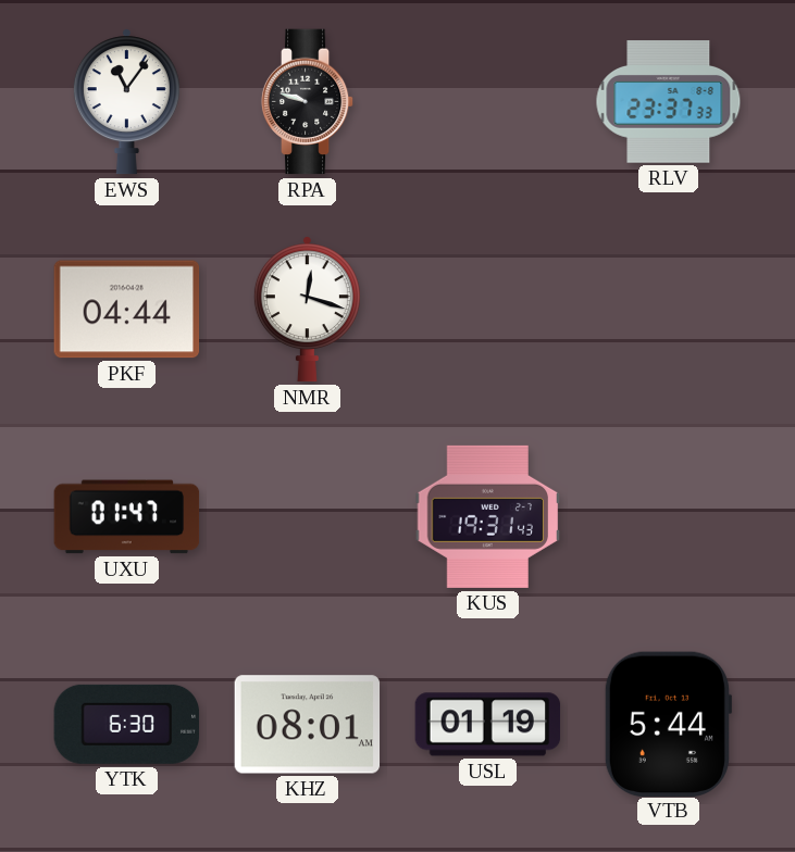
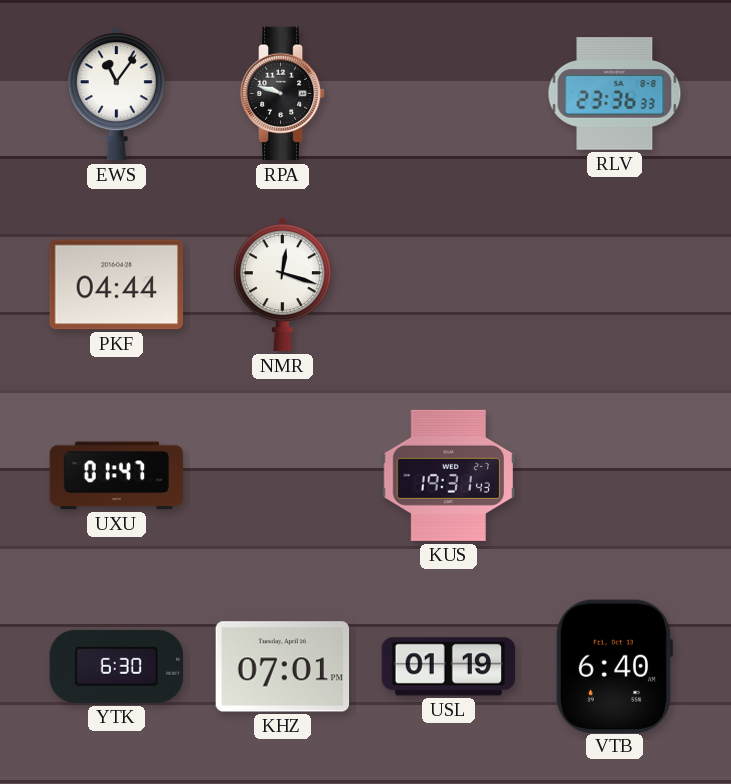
RLV: 23:37 -> 23:36
KHZ: 08:01 -> 07:01
VTB: 5:44 -> 6:40
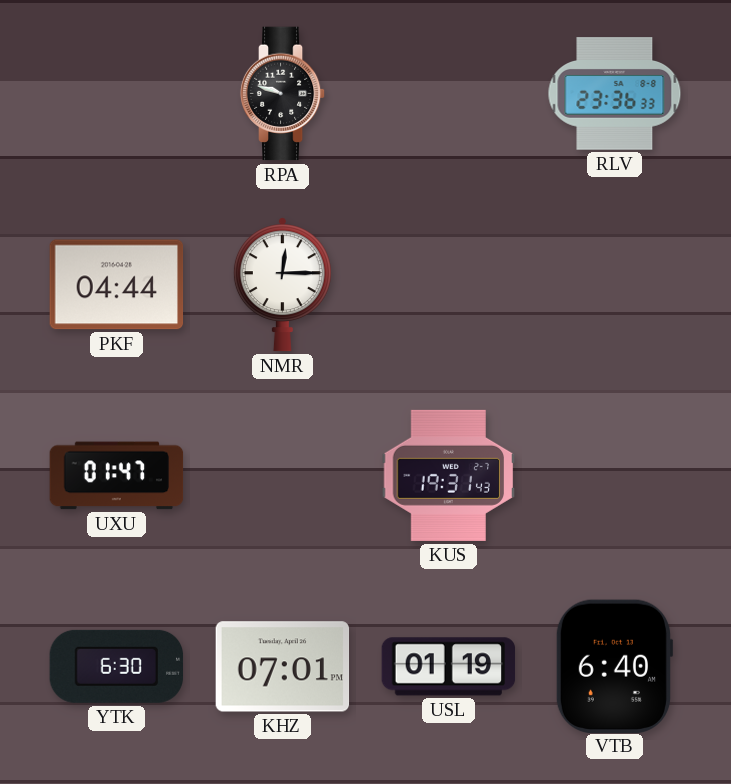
EWS: 11:06 -> none
NMR: 12:18 -> 12:15
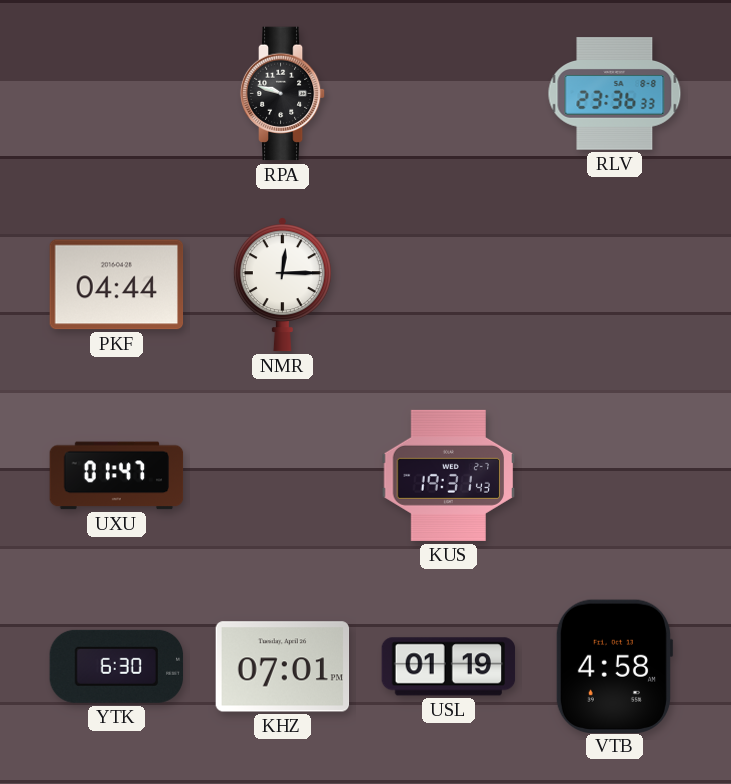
VTB: 6:40 -> 4:58
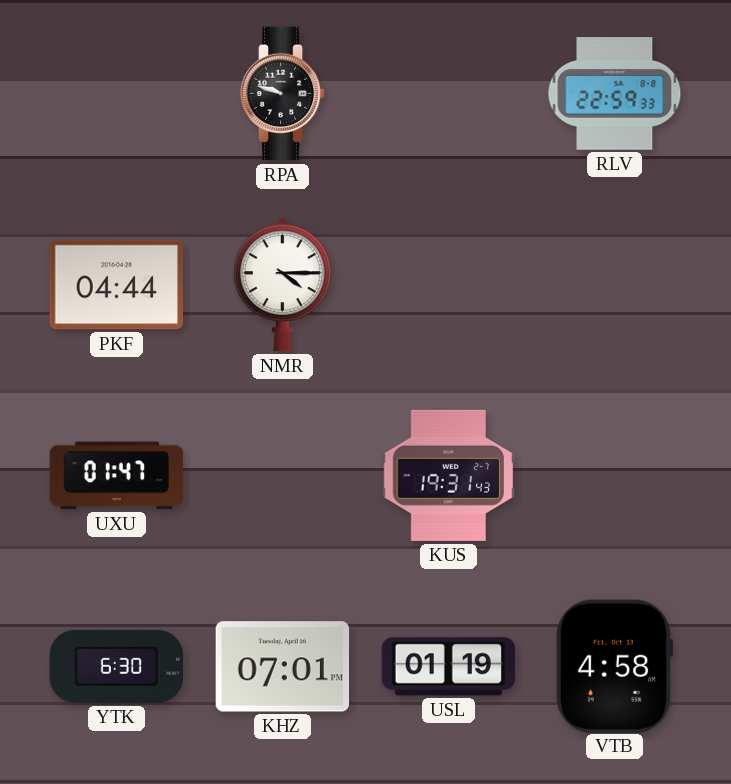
RLV: 23:36 -> 22:59
NMR: 12:15 -> 4:15
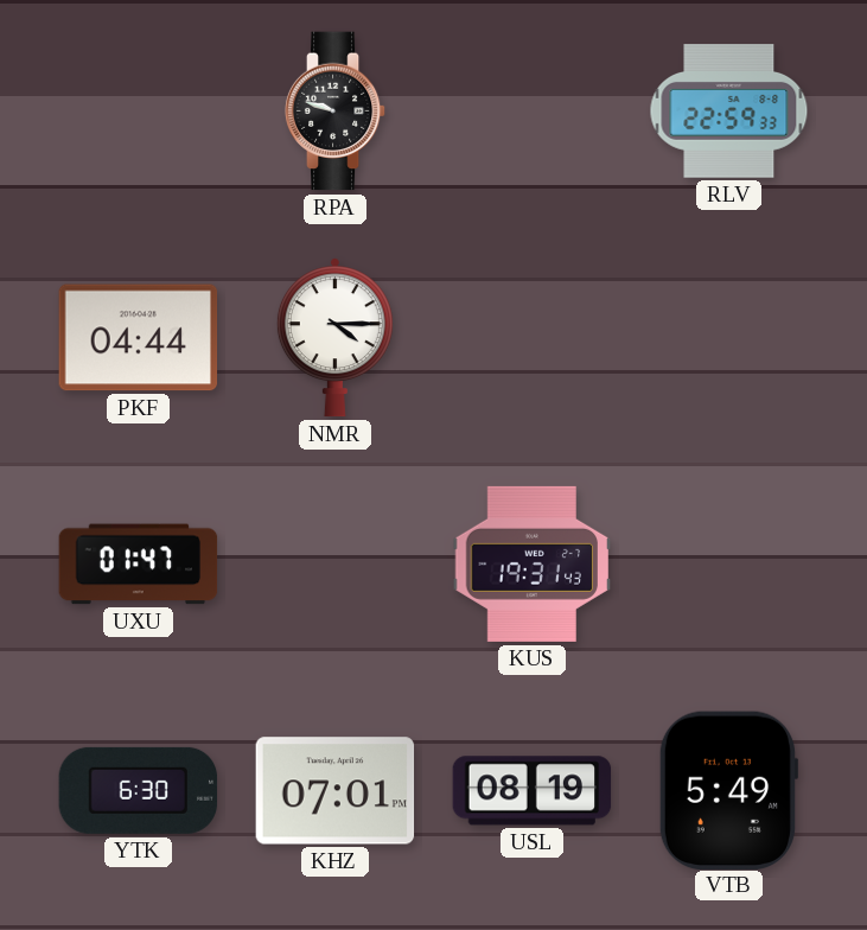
USL: 01:19 -> 08:19
VTB: 4:58 -> 5:49
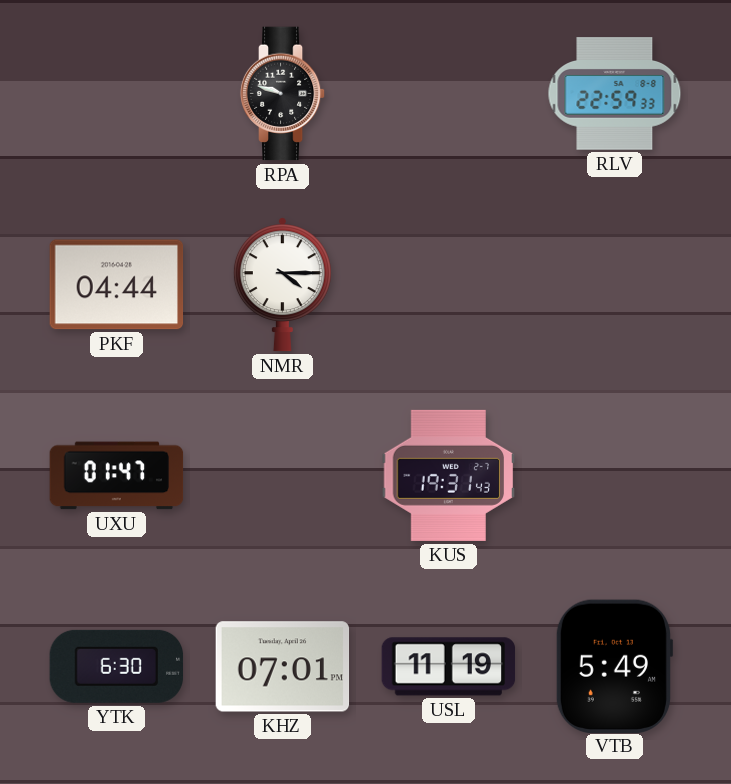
USL: 08:19 -> 11:19
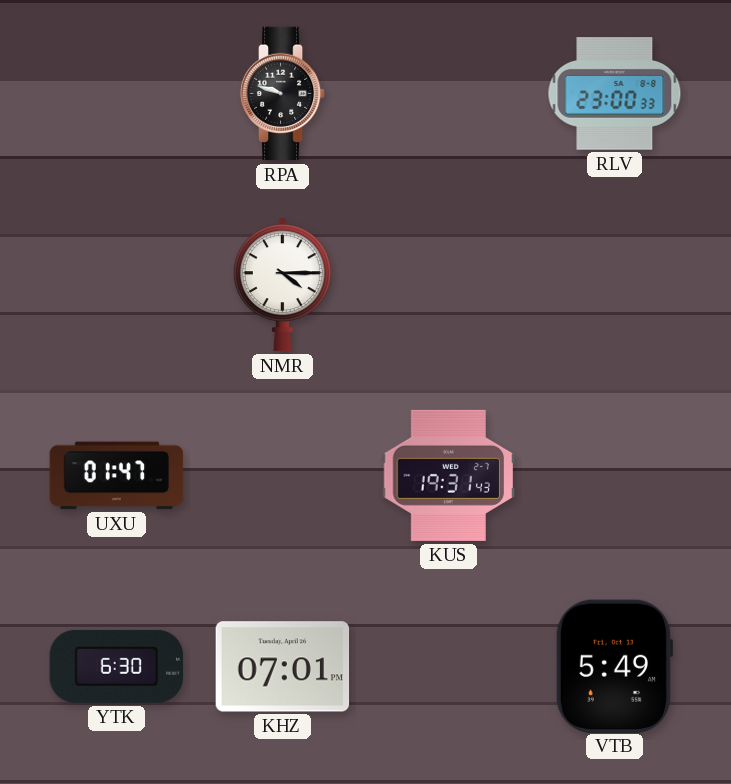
RLV: 22:59 -> 23:00
PKF: 04:44 -> none
USL: 11:19 -> none
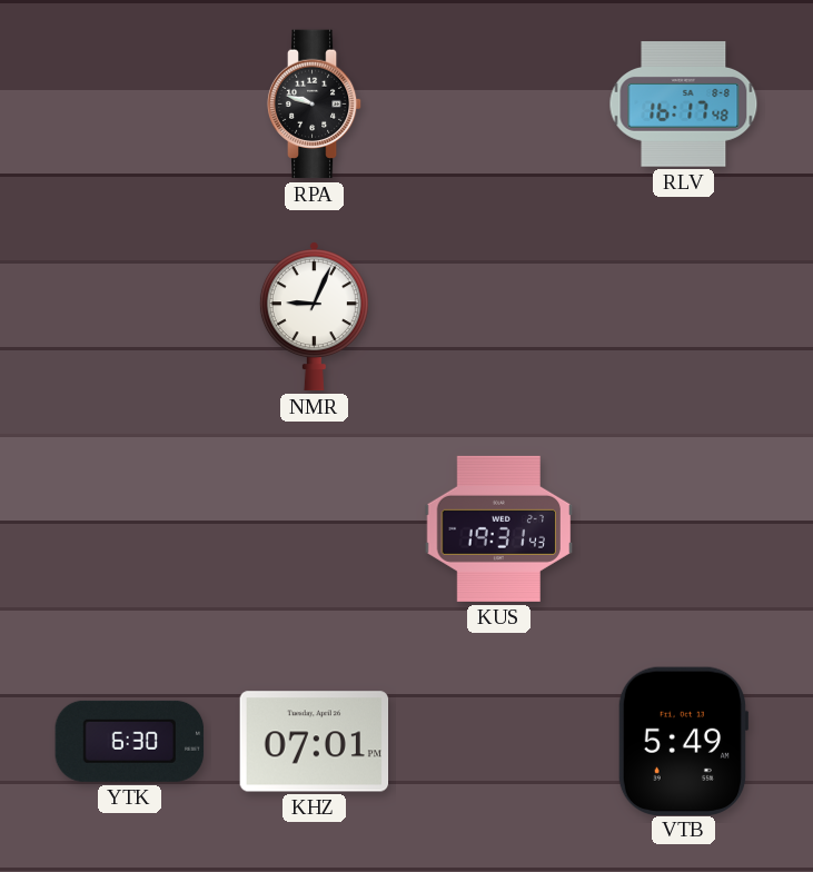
RLV: 23:00 -> 16:17
NMR: 4:15 -> 9:04
UXU: 01:47 -> none
